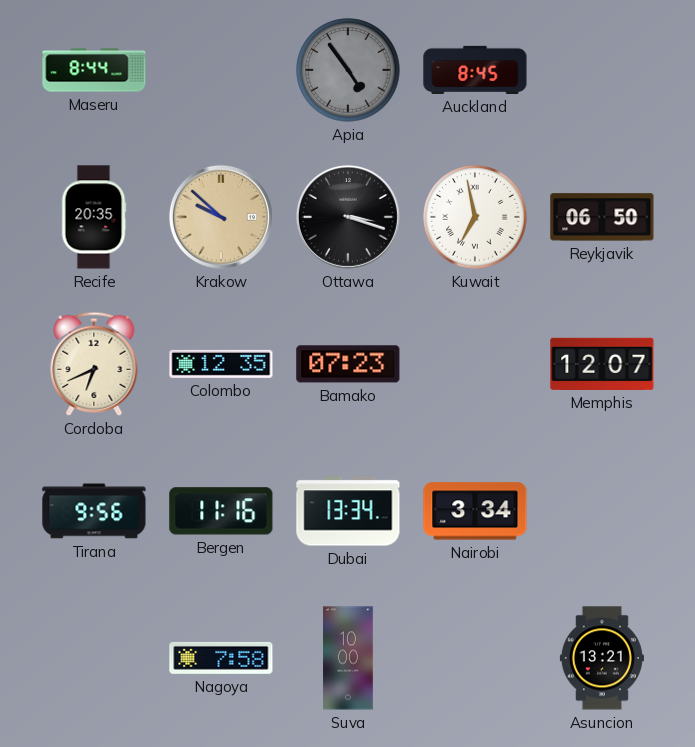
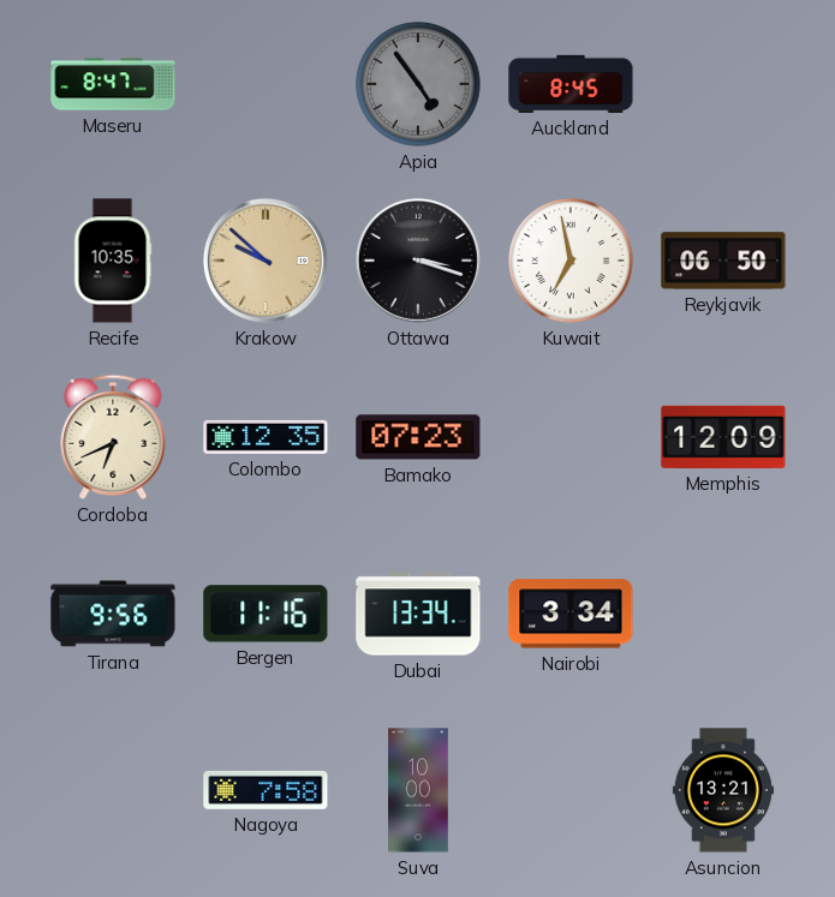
Maseru: 8:44 -> 8:47
Recife: 20:35 -> 10:35
Memphis: 12:07 -> 12:09
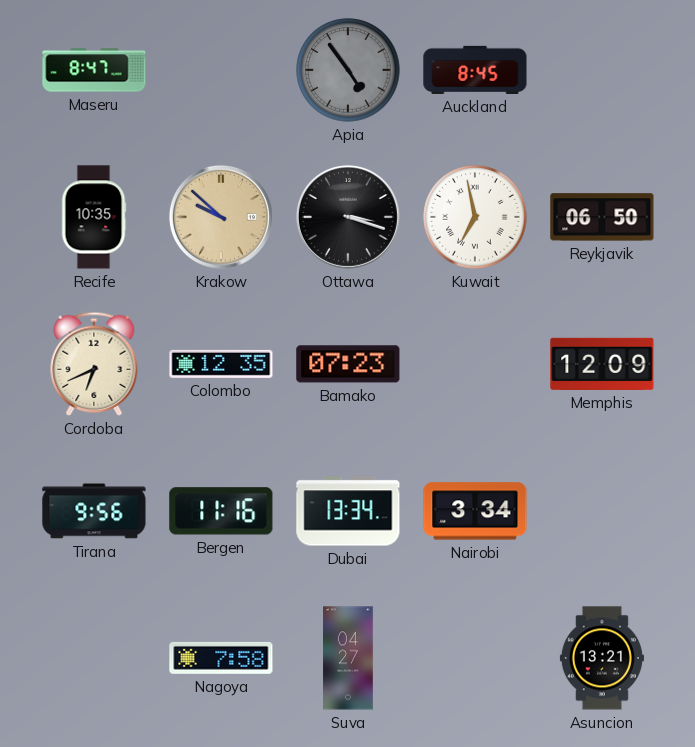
Suva: 10:00 -> 04:27
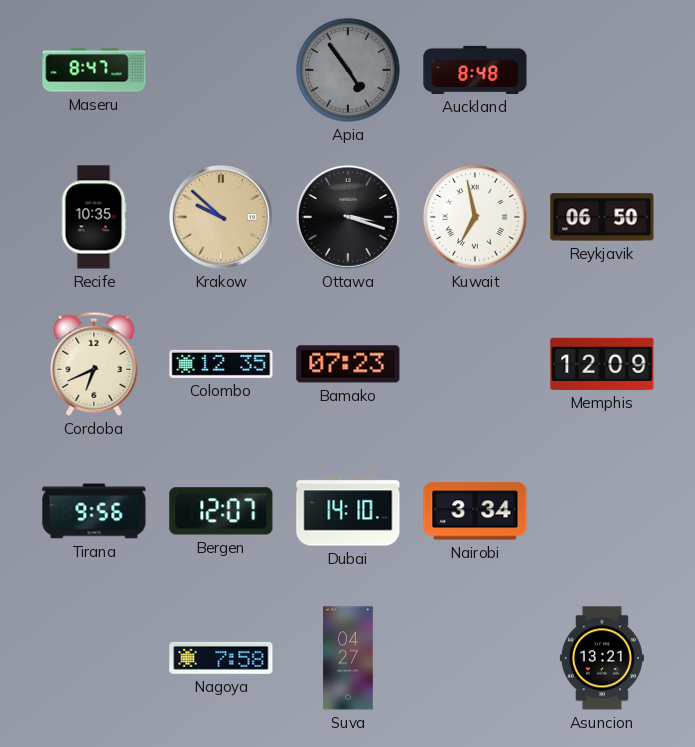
Auckland: 8:45 -> 8:48
Bergen: 11:16 -> 12:07
Dubai: 13:34 -> 14:10
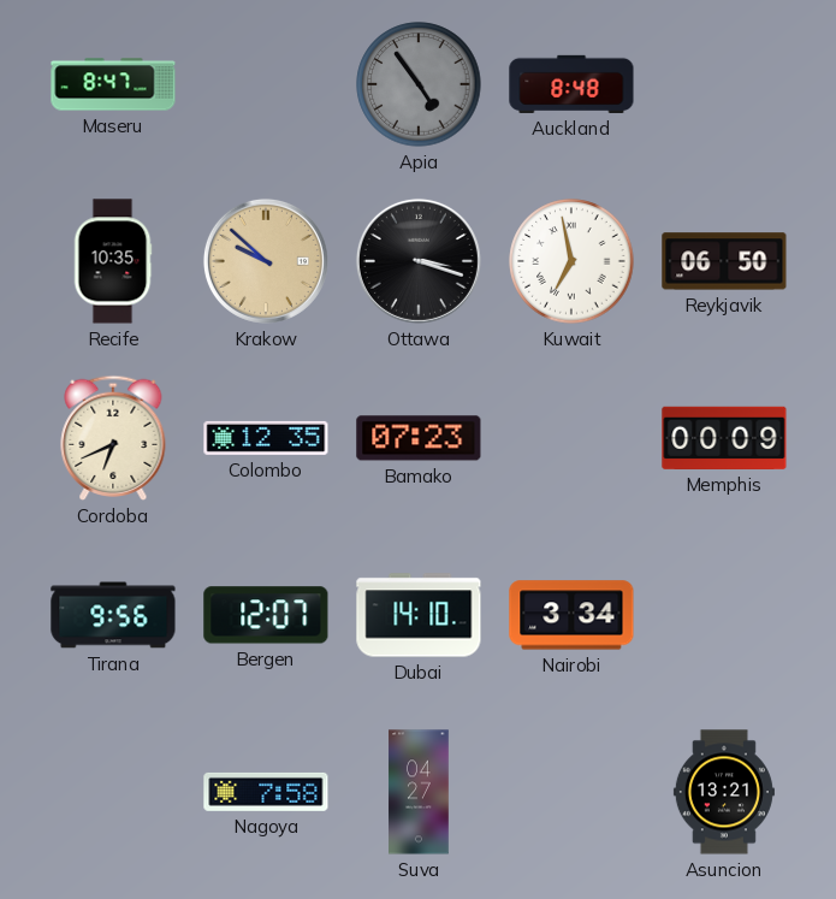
Memphis: 12:09 -> 00:09
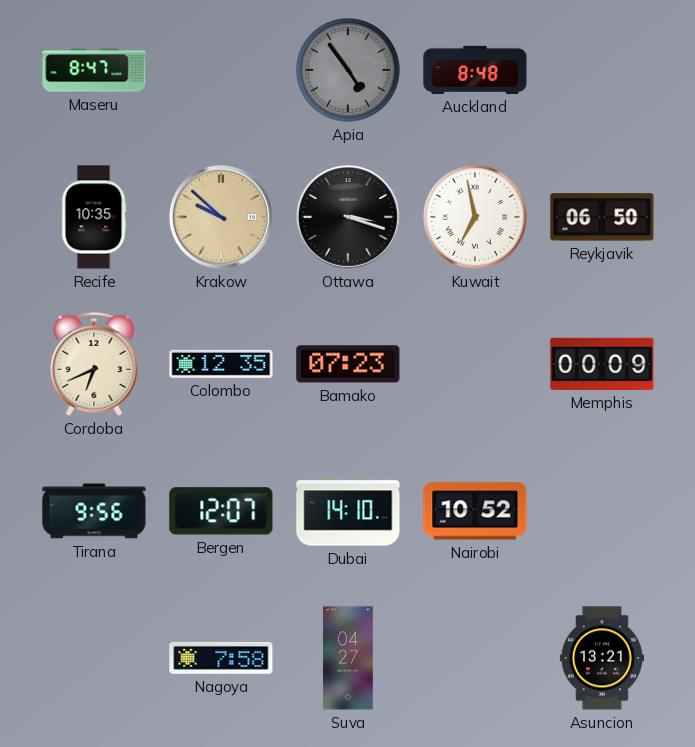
Nairobi: 3:34 -> 10:52
